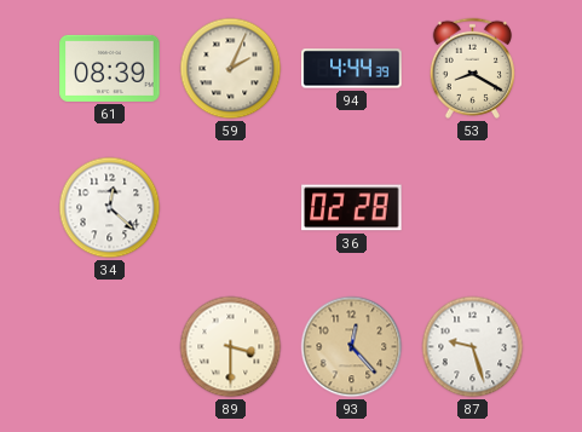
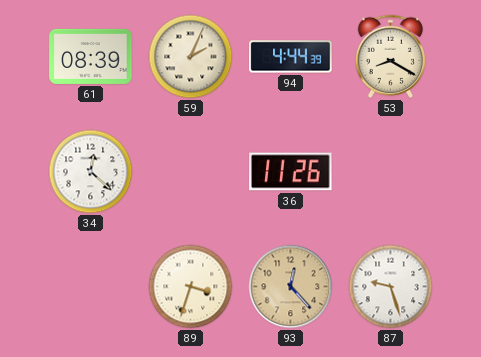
36: 02:28 -> 11:26
89: 3:30 -> 3:33
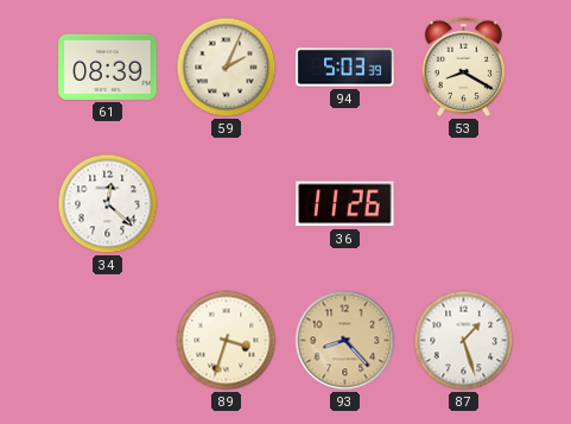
94: 4:44 -> 5:03
93: 12:23 -> 8:23
87: 9:27 -> 1:27
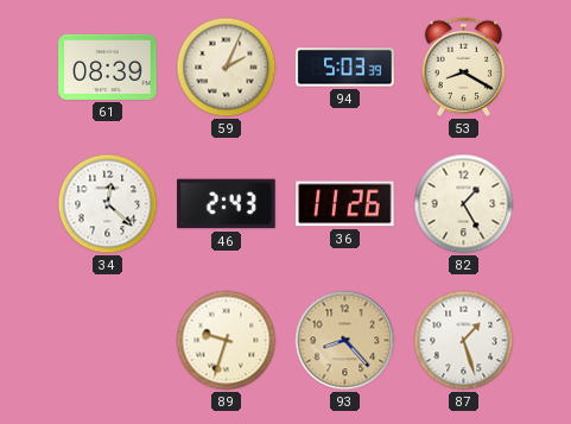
46: none -> 2:43
82: none -> 1:25
89: 3:33 -> 9:33
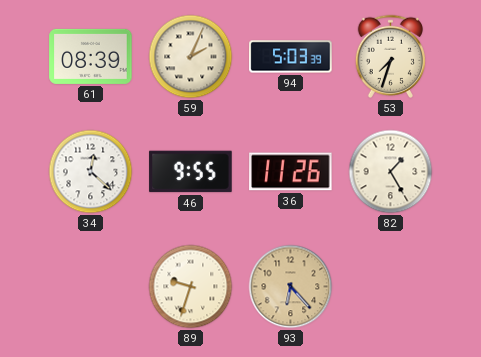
53: 8:20 -> 7:33
46: 2:43 -> 9:55
93: 8:23 -> 6:23
87: 1:27 -> none
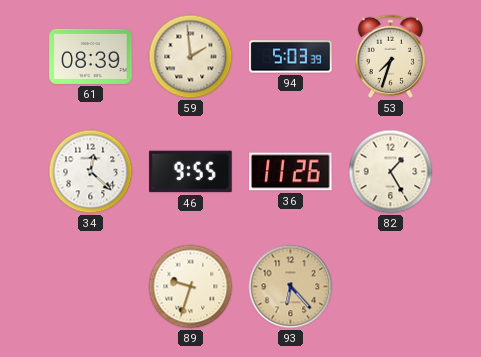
59: 2:04 -> 1:59
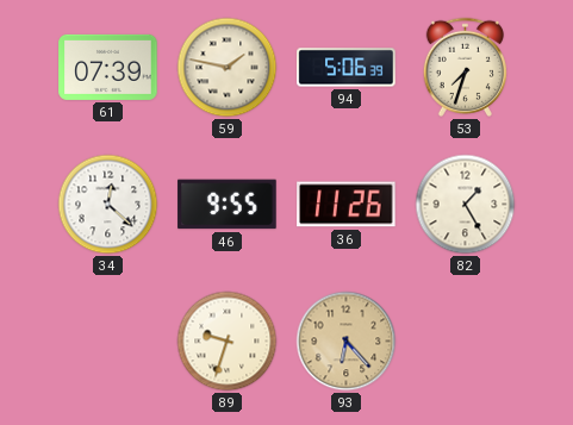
61: 08:39 -> 07:39
59: 1:59 -> 1:47
94: 5:03 -> 5:06
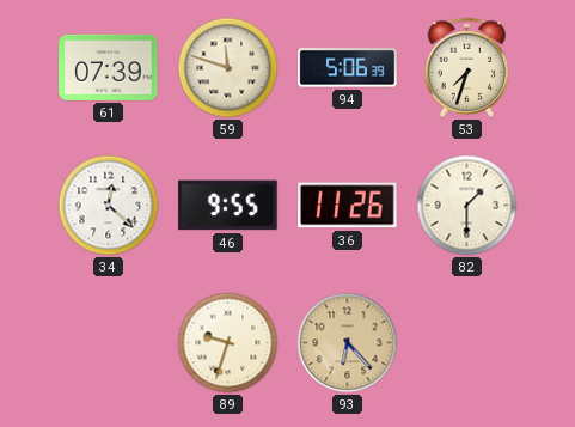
59: 1:47 -> 11:48
82: 1:25 -> 1:30
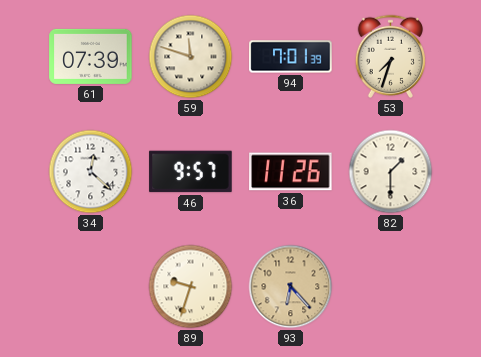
94: 5:06 -> 7:01
46: 9:55 -> 9:57
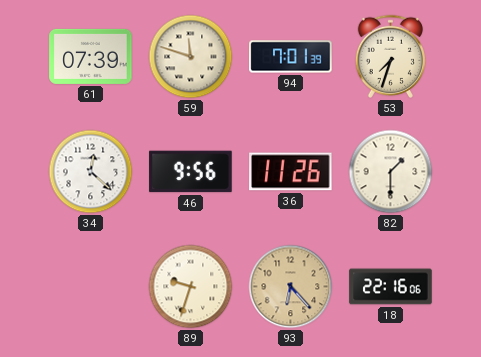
46: 9:57 -> 9:56
18: none -> 22:16
